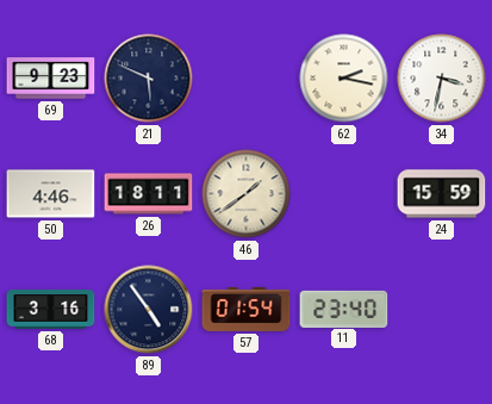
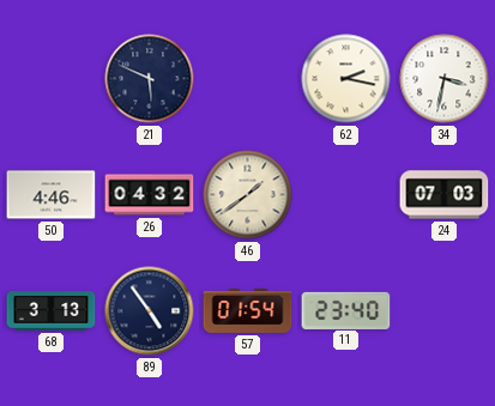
69: 9:23 -> none
26: 18:11 -> 04:32
24: 15:59 -> 07:03
68: 3:16 -> 3:13
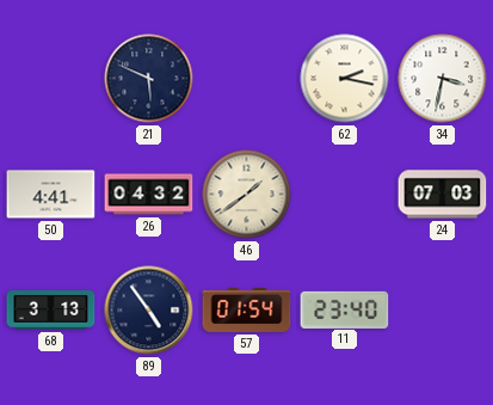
50: 4:46 -> 4:41
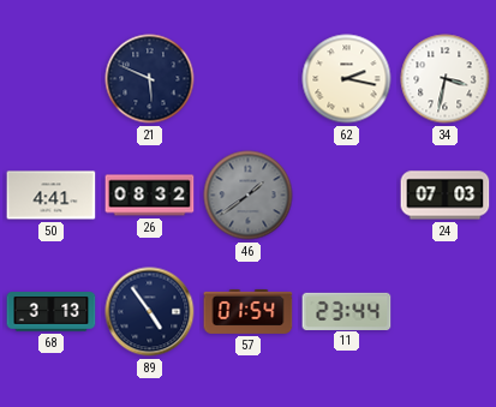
26: 04:32 -> 08:32
46 dial: cream -> grey
11: 23:40 -> 23:44
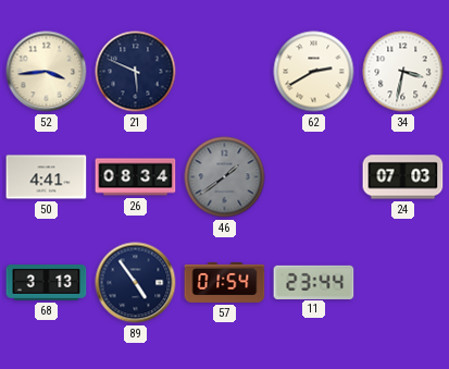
52: none -> 3:44
62: 2:17 -> 2:40
26: 08:32 -> 08:34
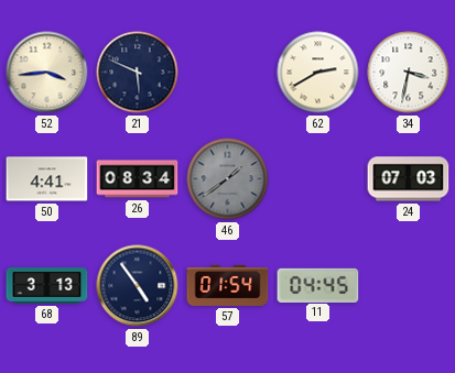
11: 23:44 -> 04:45
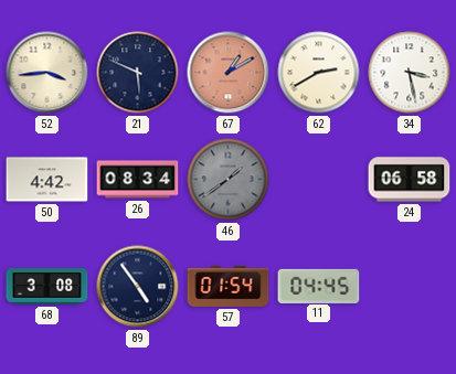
67: none -> 1:10
34: 3:32 -> 3:28
50: 4:41 -> 4:42
24: 07:03 -> 06:58
68: 3:13 -> 3:08
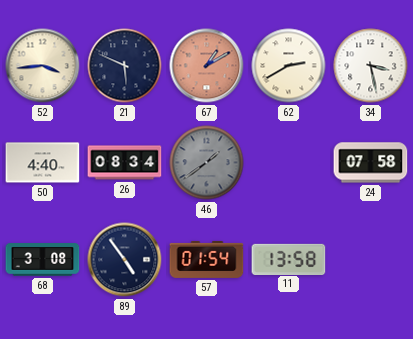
50: 4:42 -> 4:40
24: 06:58 -> 07:58
11: 04:45 -> 13:58
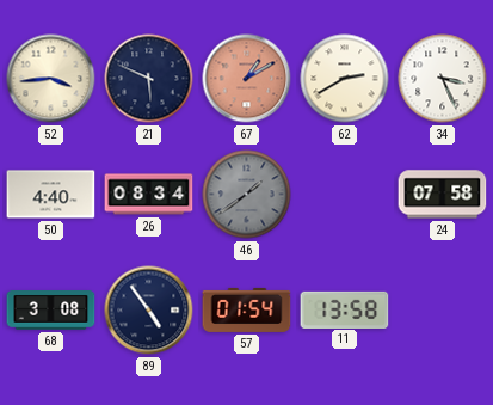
34: 3:28 -> 3:26
